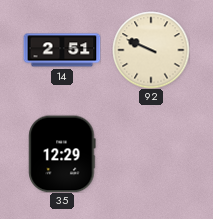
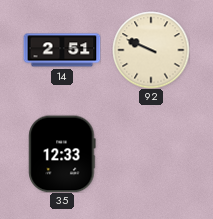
35: 12:29 -> 12:33
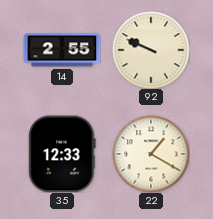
14: 2:51 -> 2:55
22: none -> 1:20
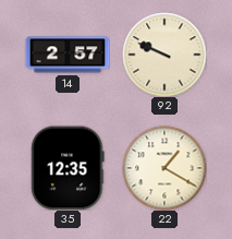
14: 2:55 -> 2:57
35: 12:33 -> 12:35
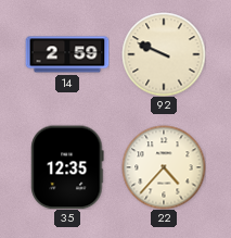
14: 2:57 -> 2:59
22: 1:20 -> 4:37
